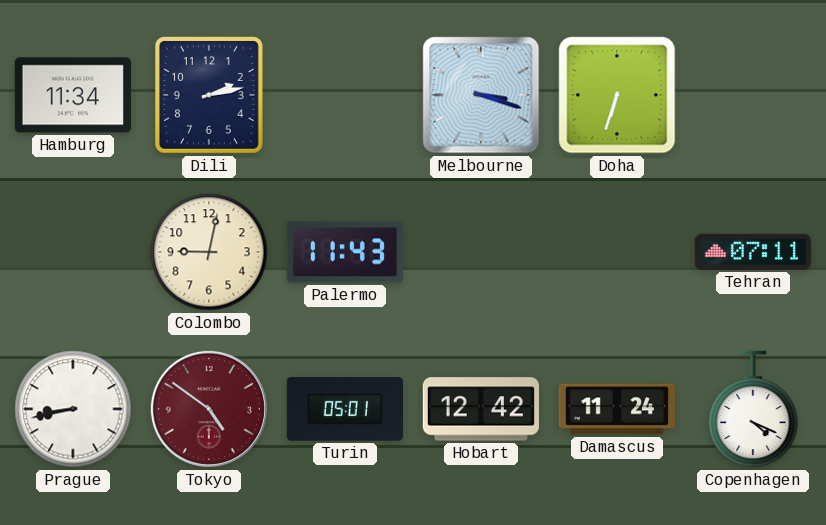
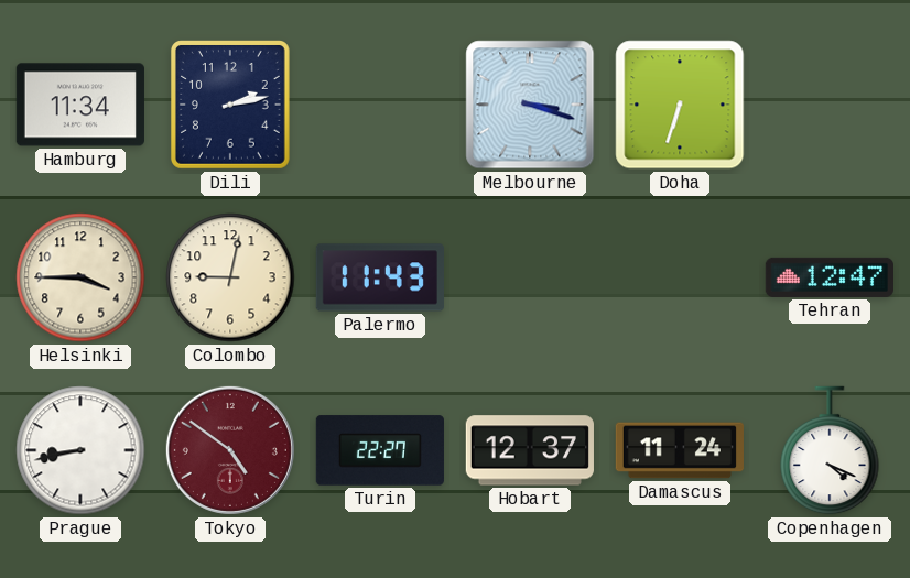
Helsinki: none -> 3:45
Tehran: 07:11 -> 12:47
Turin: 05:01 -> 22:27
Hobart: 12:42 -> 12:37
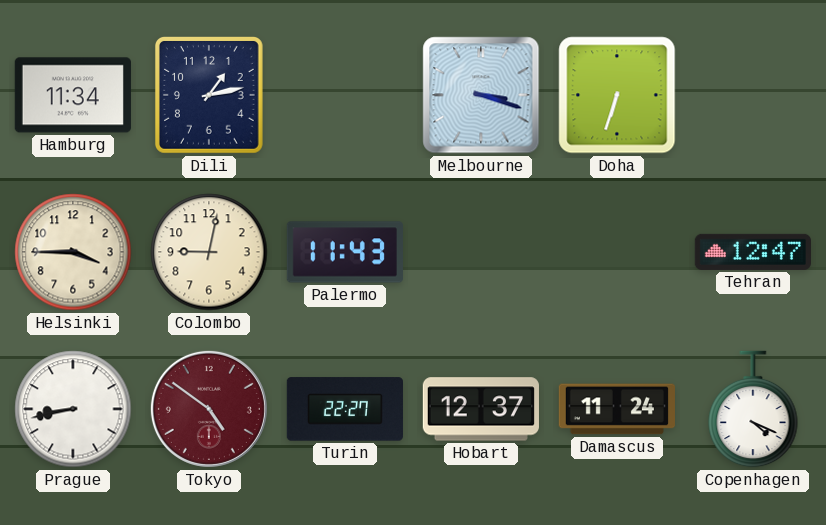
Dili: 2:13 -> 1:13
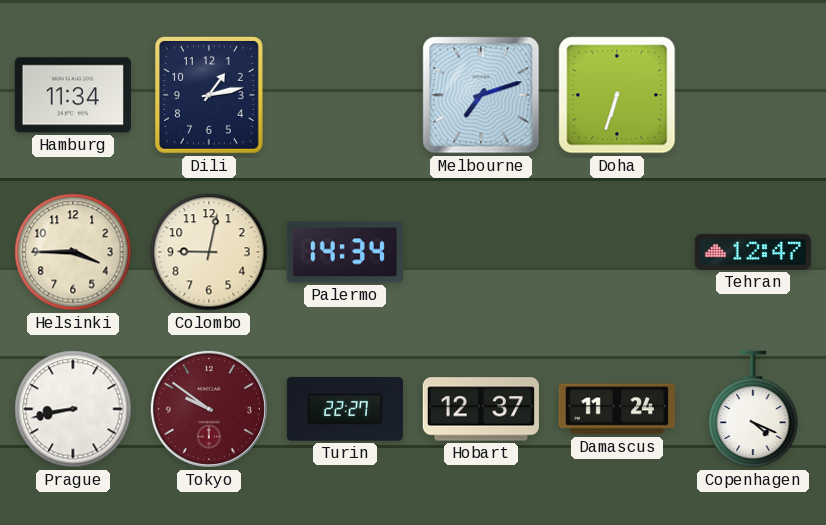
Melbourne: 3:18 -> 7:12
Palermo: 11:43 -> 14:34
Tokyo: 4:51 -> 9:51
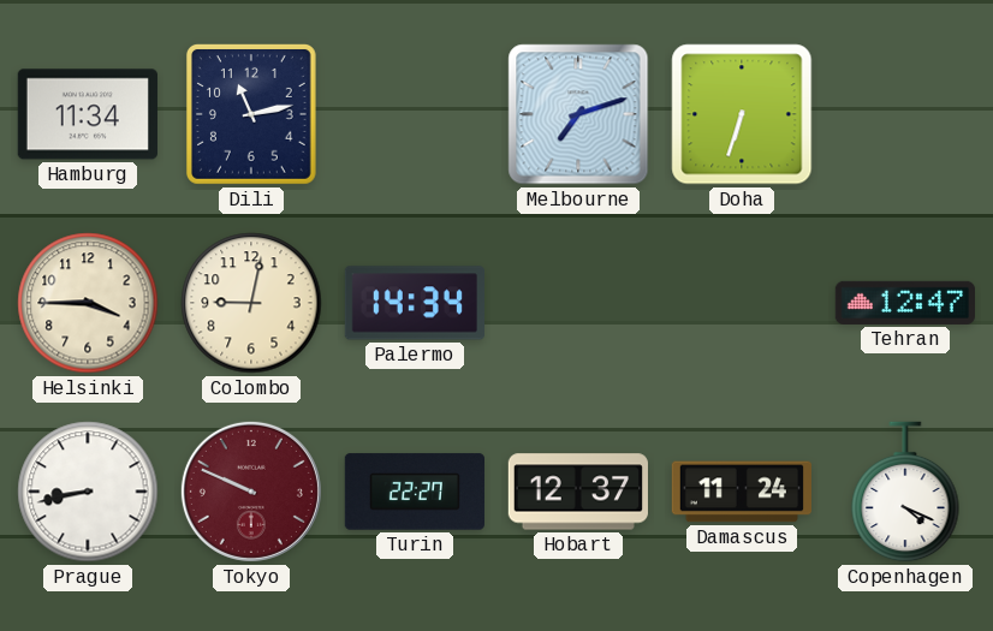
Dili: 1:13 -> 11:13
Tokyo: 9:51 -> 9:49
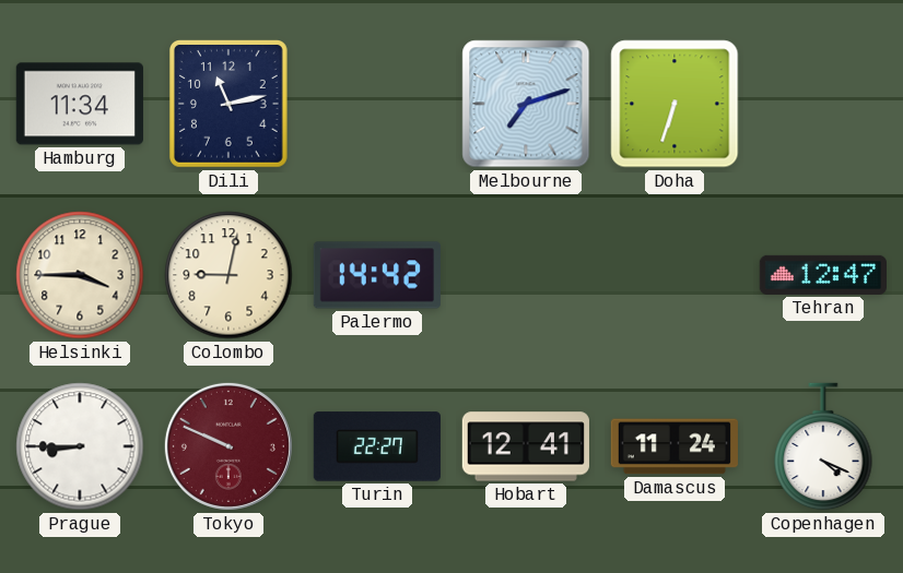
Palermo: 14:34 -> 14:42
Prague: 8:43 -> 8:45
Hobart: 12:37 -> 12:41
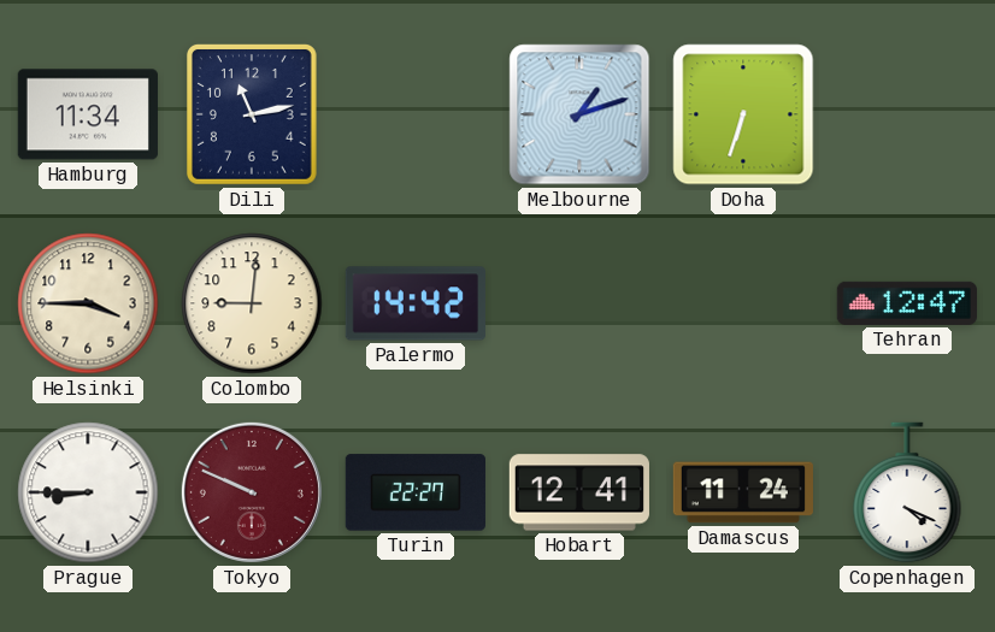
Melbourne: 7:12 -> 1:12
Colombo: 9:02 -> 9:01
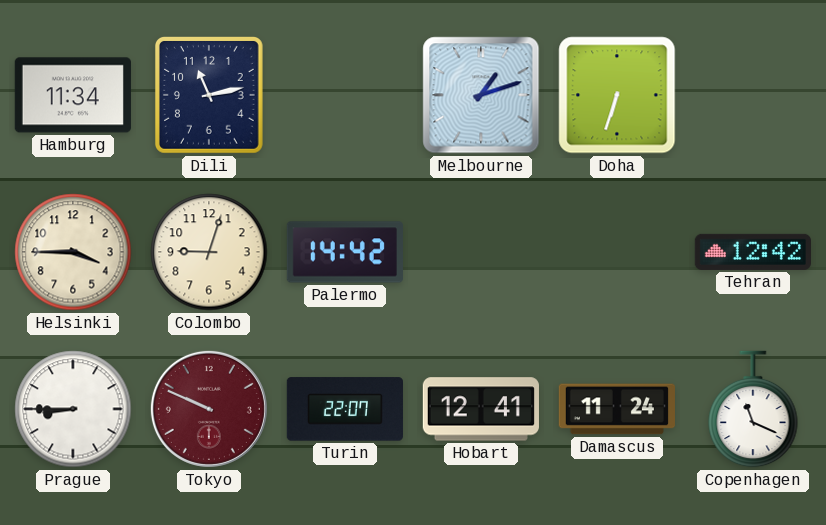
Colombo: 9:01 -> 9:03
Tehran: 12:47 -> 12:42
Turin: 22:27 -> 22:07
Copenhagen: 4:19 -> 11:19
